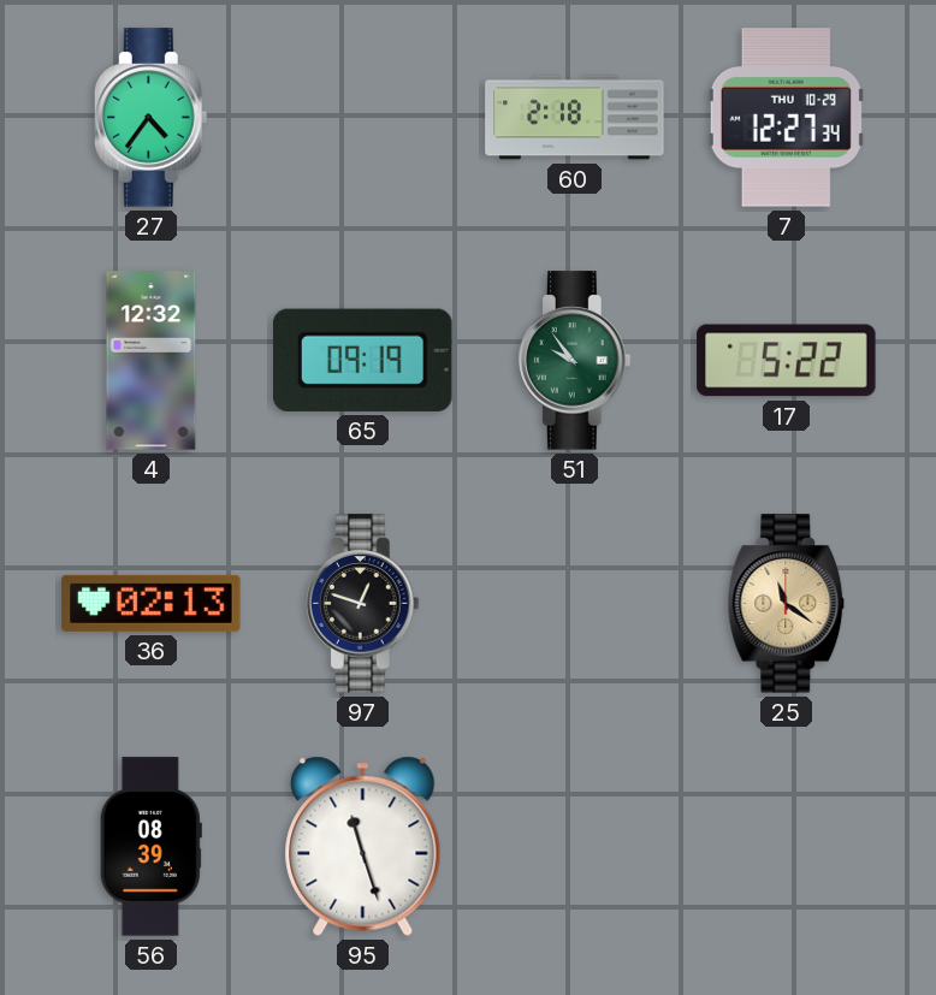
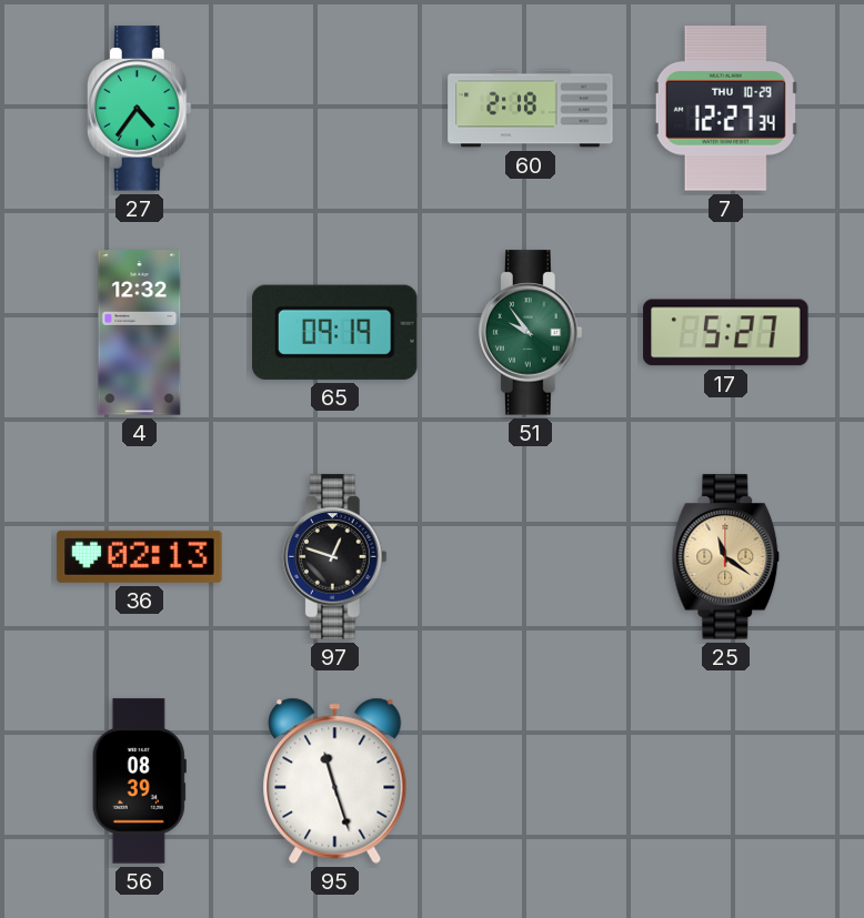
17: 5:22 -> 5:27
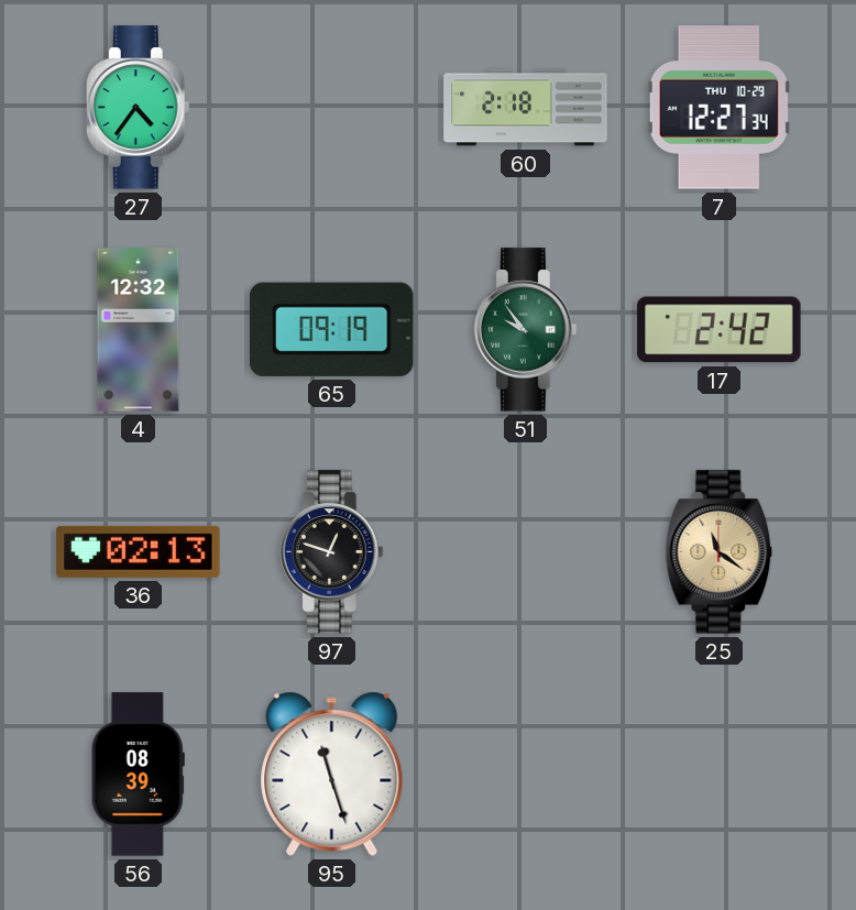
17: 5:27 -> 2:42
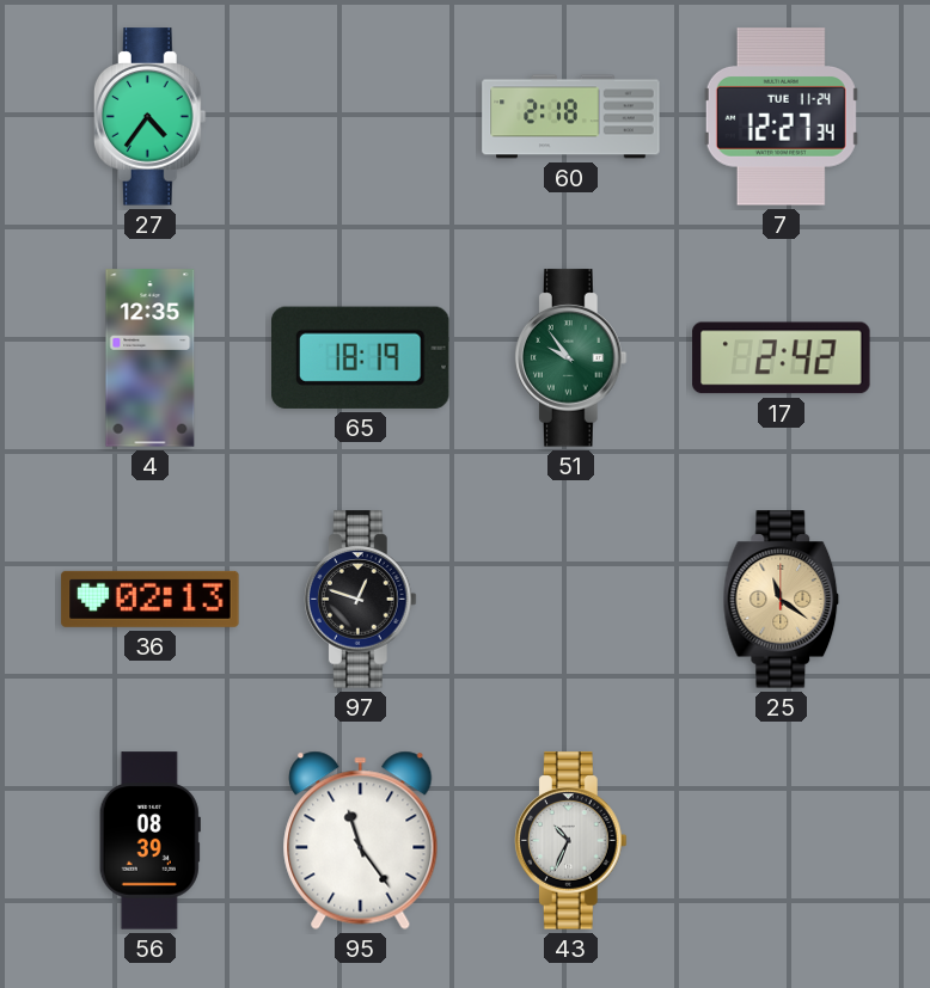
7 date: THU 10-29 -> TUE 11-24
4: 12:32 -> 12:35
65: 09:19 -> 18:19
95: 11:27 -> 11:24
43: none -> 10:34
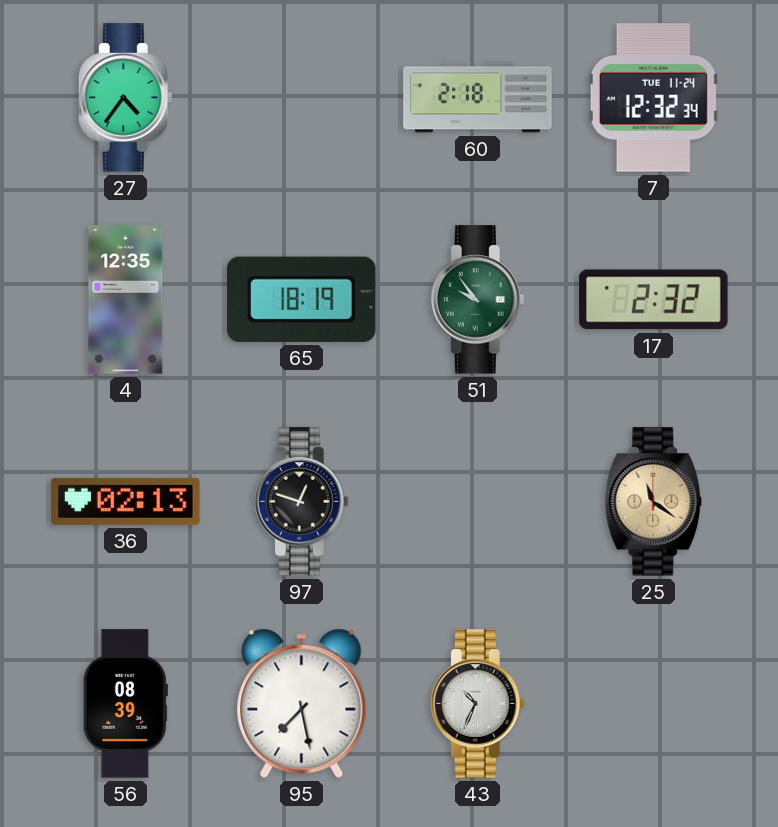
7: 12:27 -> 12:32
17: 2:42 -> 2:32
95: 11:24 -> 7:28
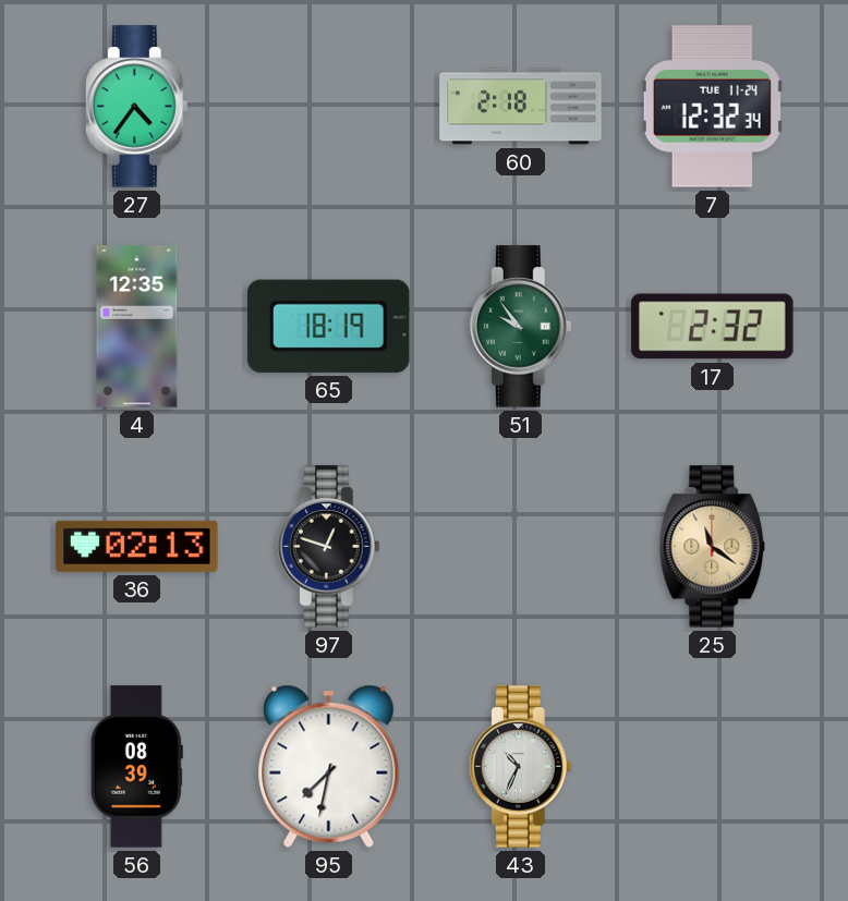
95: 7:28 -> 7:32
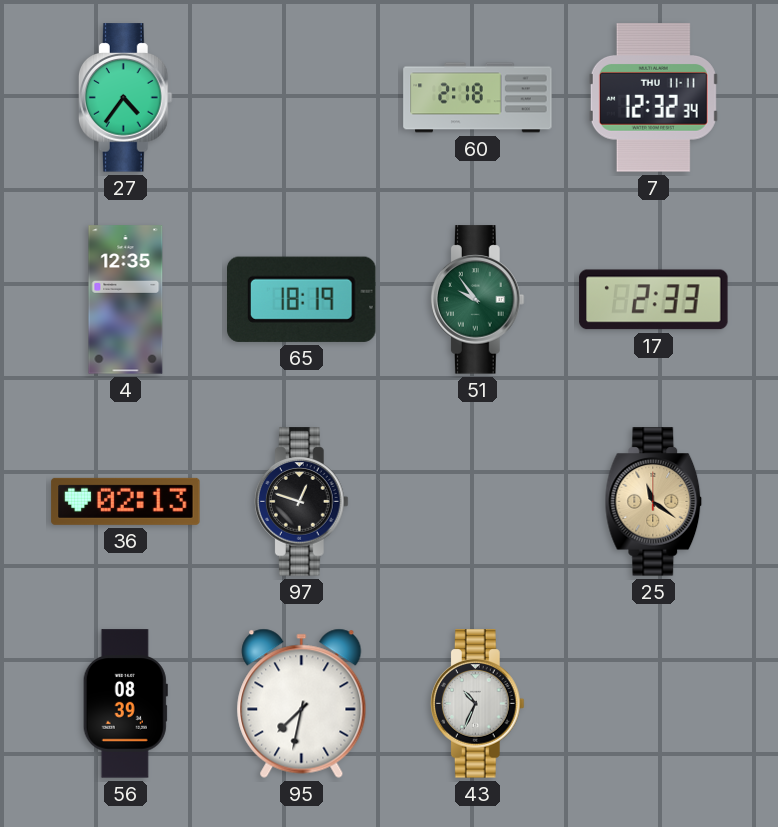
7 date: TUE 11-24 -> THU 11-11
17: 2:32 -> 2:33
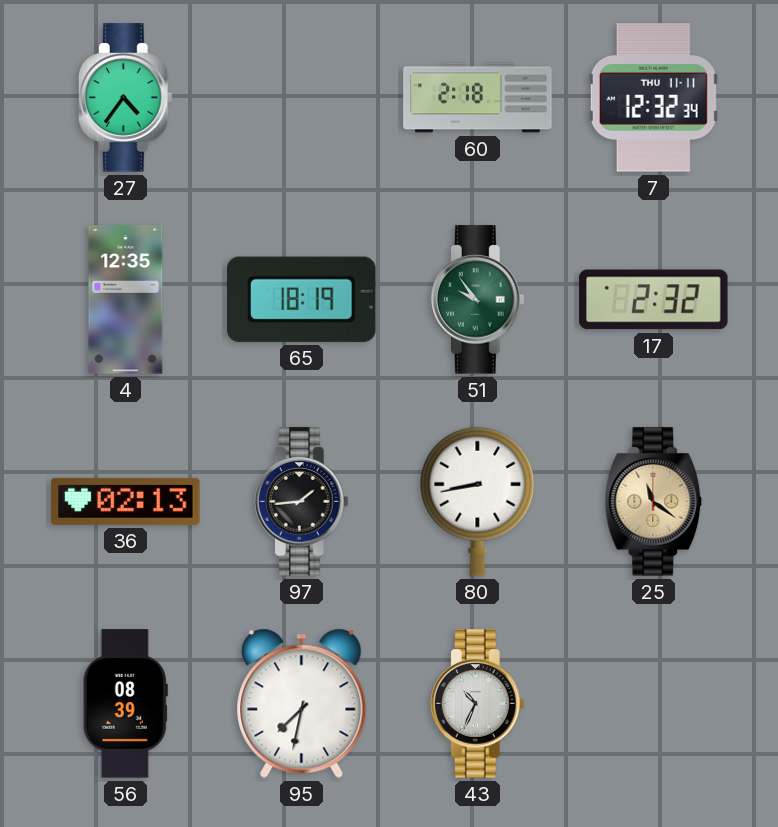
17: 2:33 -> 2:32
97: 12:48 -> 1:44
80: none -> 8:43
